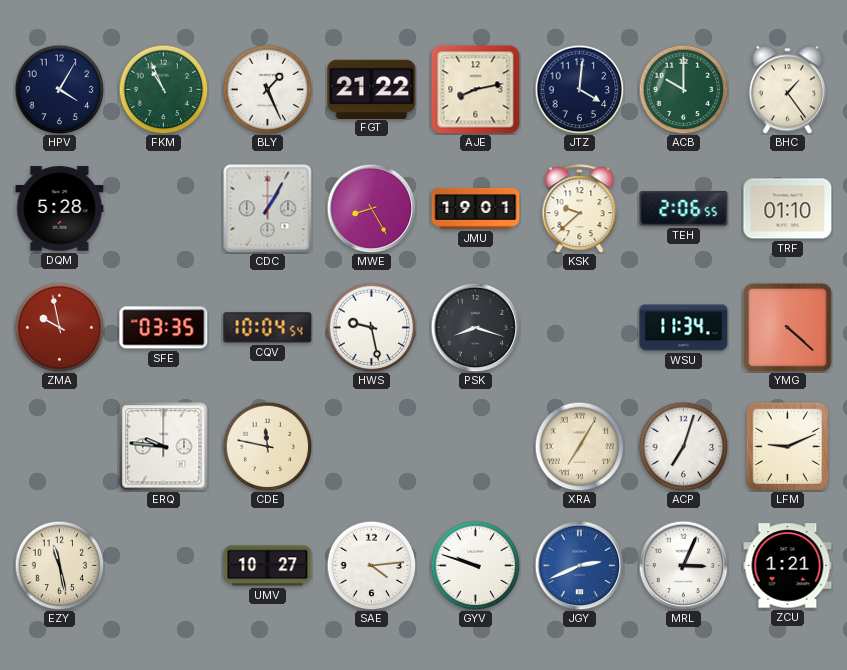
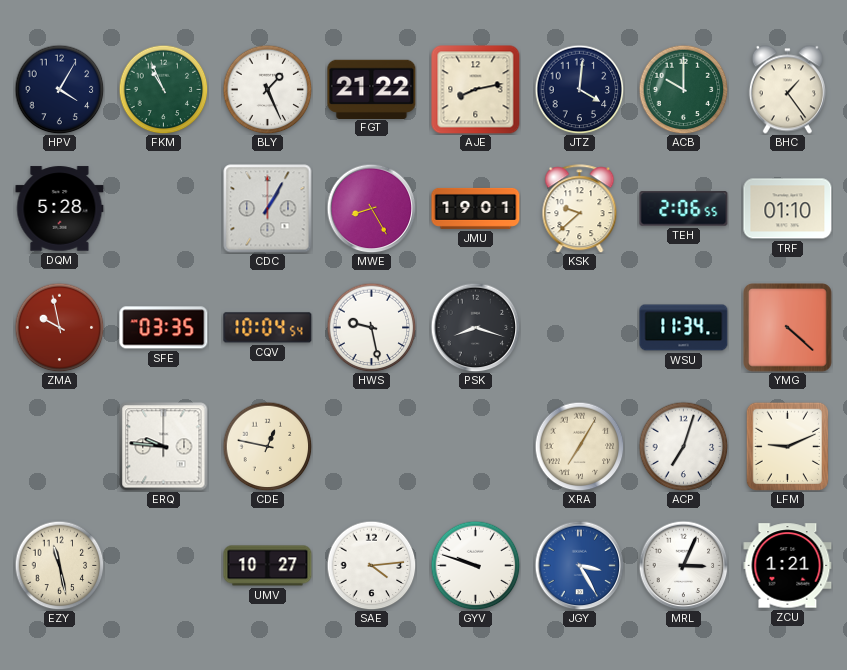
CDE: 11:47 -> 12:47
JGY: 2:41 -> 3:25
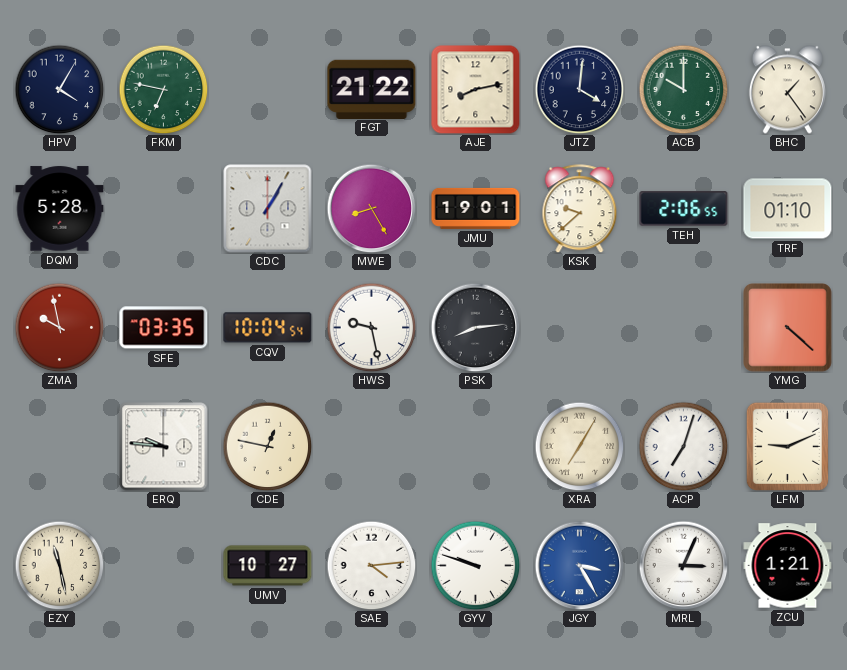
FKM: 10:56 -> 6:47
BLY: 1:26 -> none
PSK: 8:18 -> 8:14
WSU: 11:34 -> none
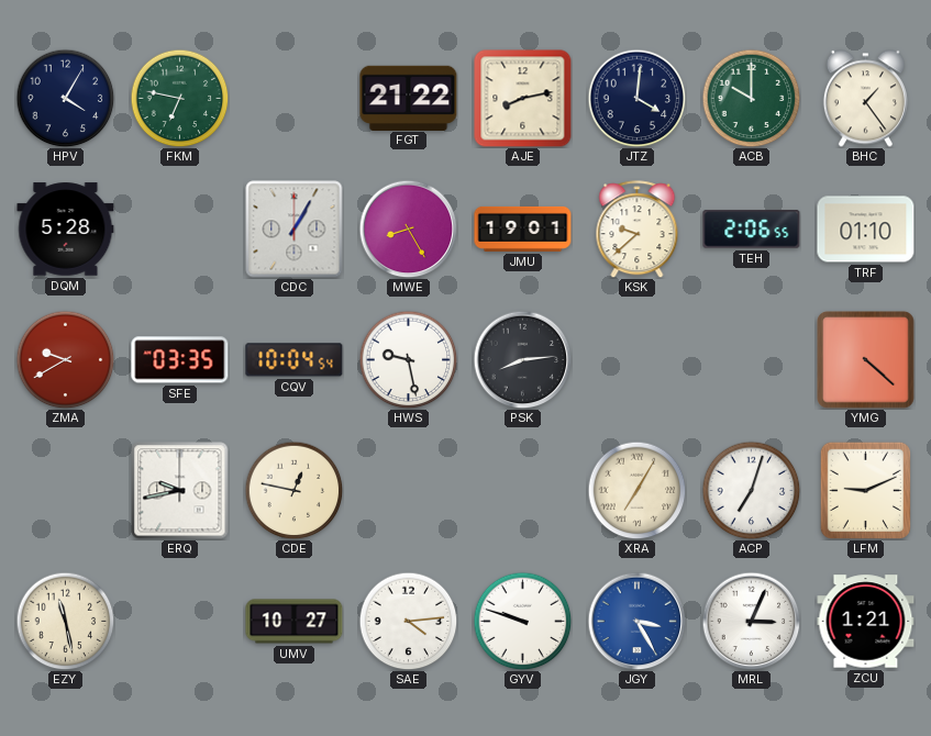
ZMA: 9:58 -> 9:40
ERQ: 9:46 -> 9:43
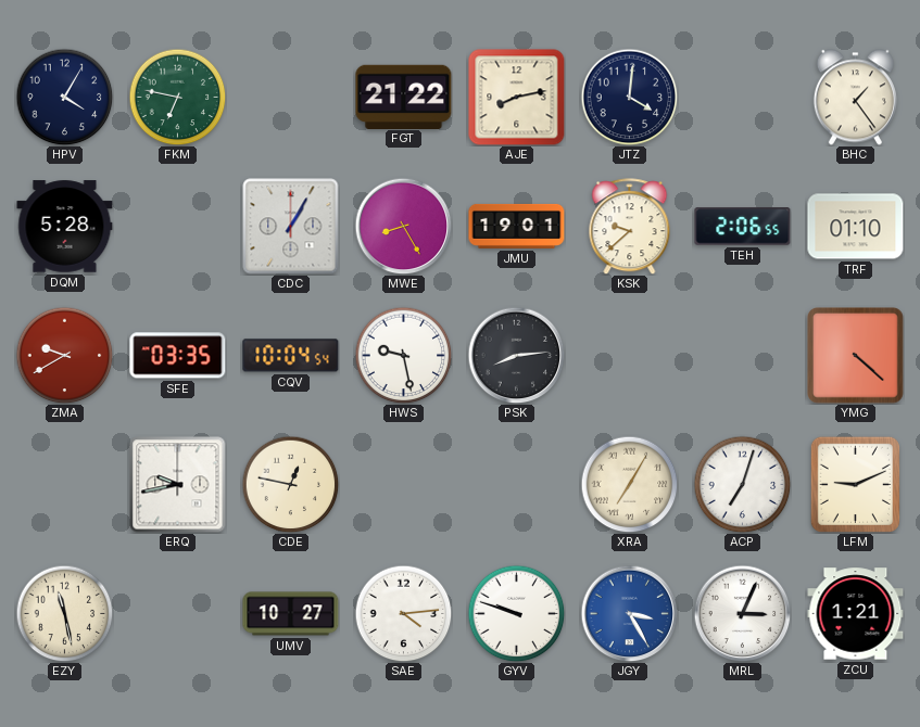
ACB: 10:00 -> none
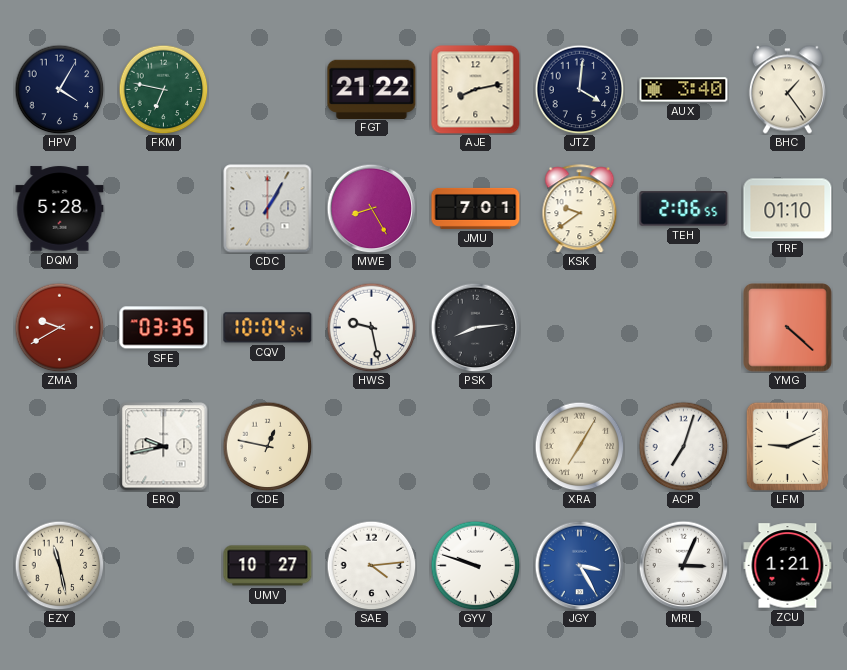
AUX: none -> 3:40
JMU: 19:01 -> 7:01
KSK: 9:38 -> 9:39
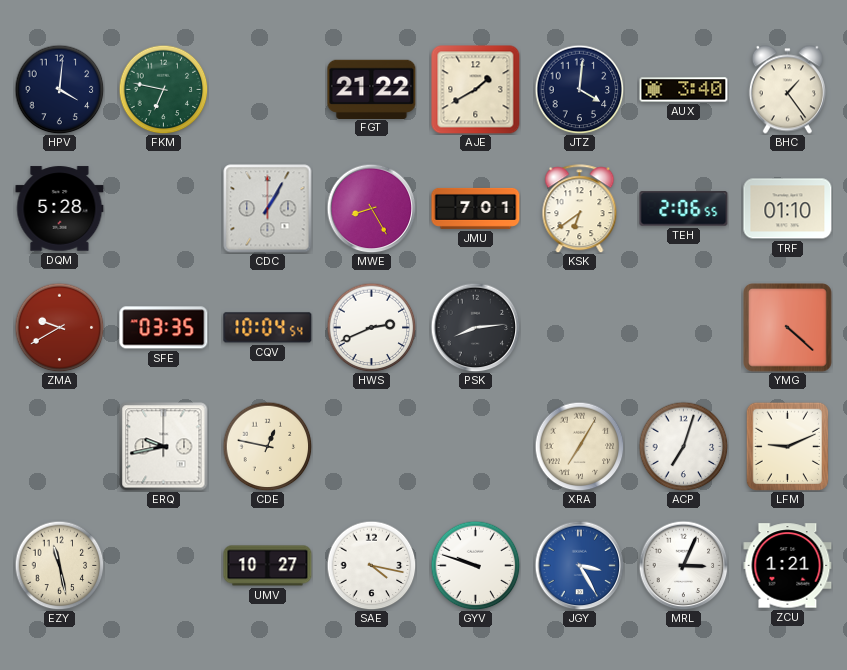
HPV: 4:05 -> 4:01
AJE: 8:13 -> 1:40
KSK: 9:39 -> 6:39
HWS: 9:28 -> 2:41
SAE: 4:14 -> 4:17
